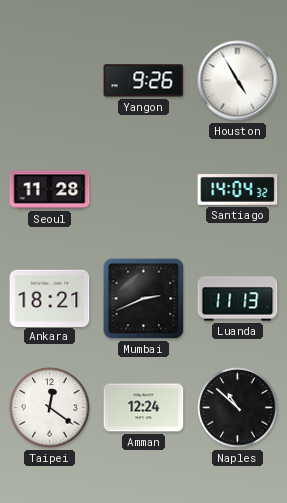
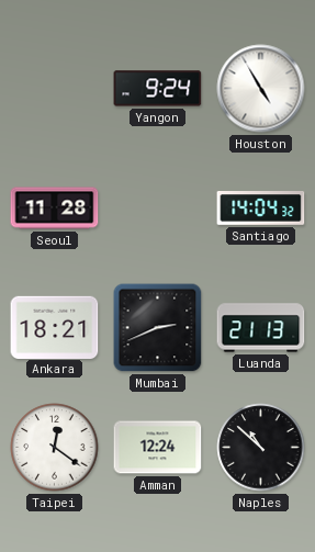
Yangon: 9:26 -> 9:24
Luanda: 11:13 -> 21:13
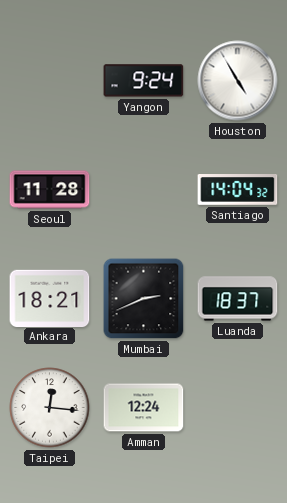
Luanda: 21:13 -> 18:37
Taipei: 12:21 -> 12:16
Naples: 10:52 -> none
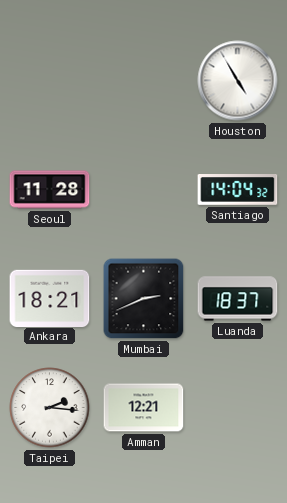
Yangon: 9:24 -> none
Taipei: 12:16 -> 2:16
Amman: 12:24 -> 12:21
